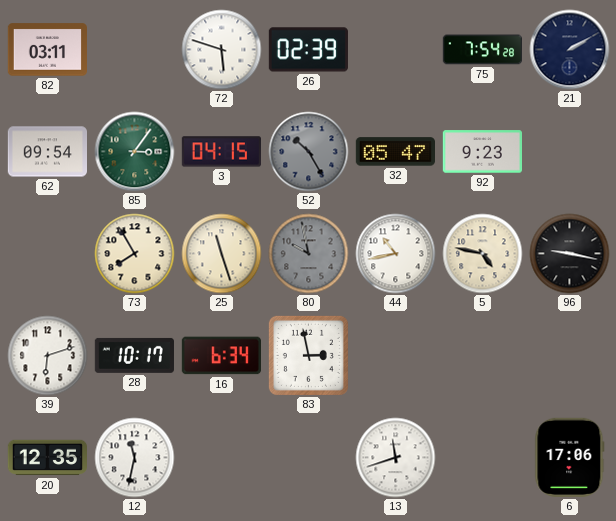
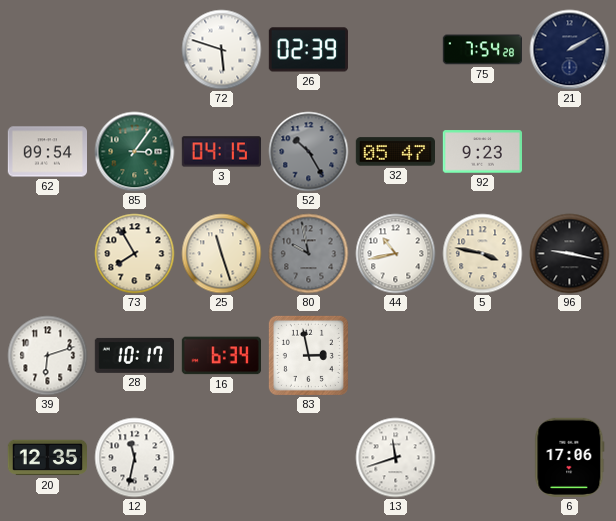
82: 03:11 -> none
5: 4:47 -> 3:47
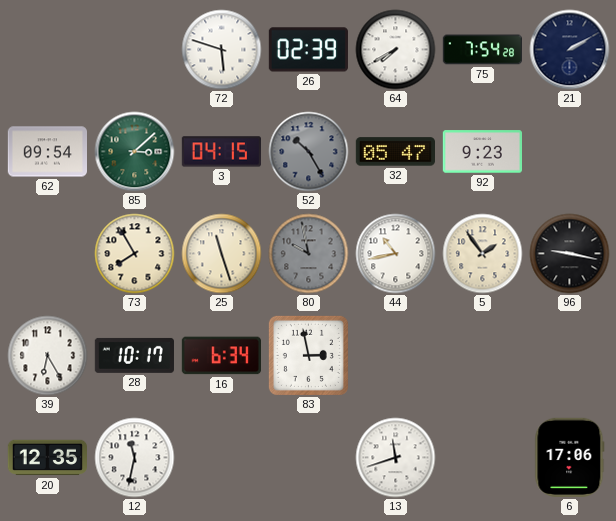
64: none -> 7:40
85: 3:06 -> 3:08
5: 3:47 -> 1:54
39: 6:12 -> 6:25
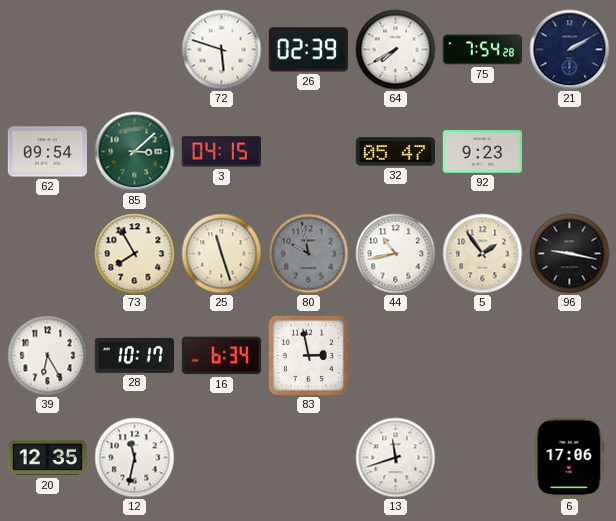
52: 10:25 -> none
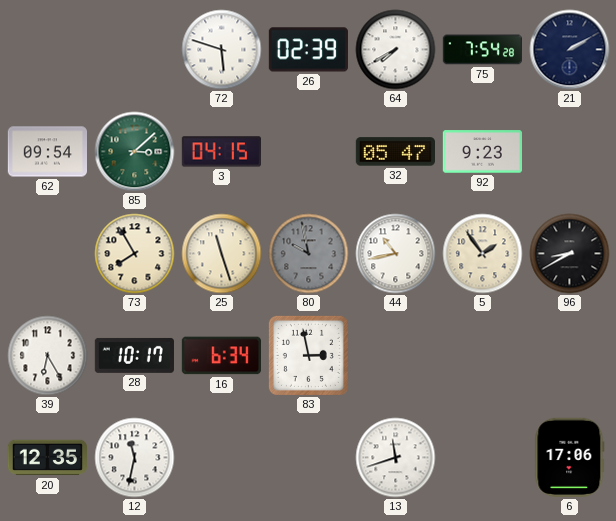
96: 9:17 -> 8:40
